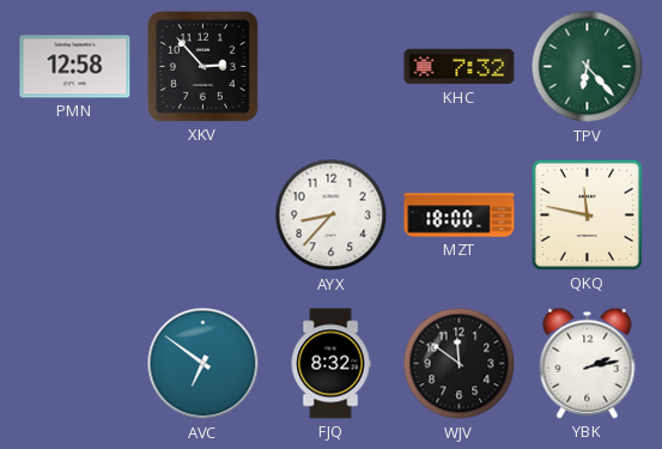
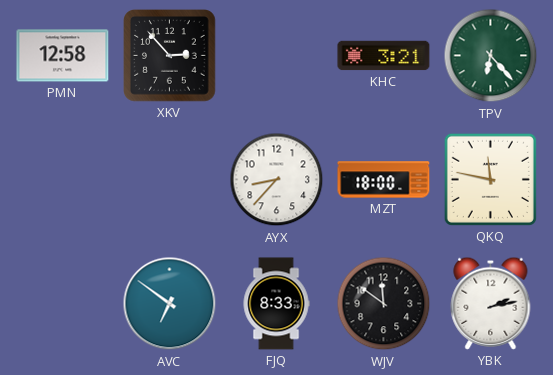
KHC: 7:32 -> 3:21
FJQ: 8:32 -> 8:33
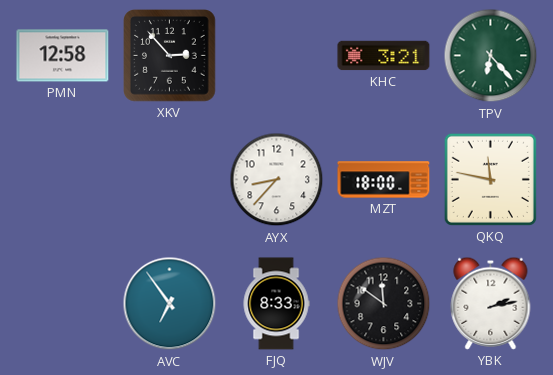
AVC: 6:51 -> 6:54
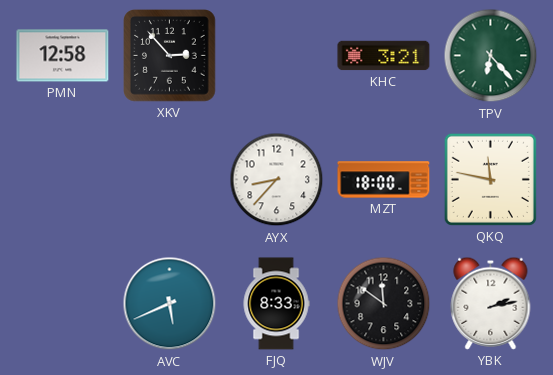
AVC: 6:54 -> 5:41
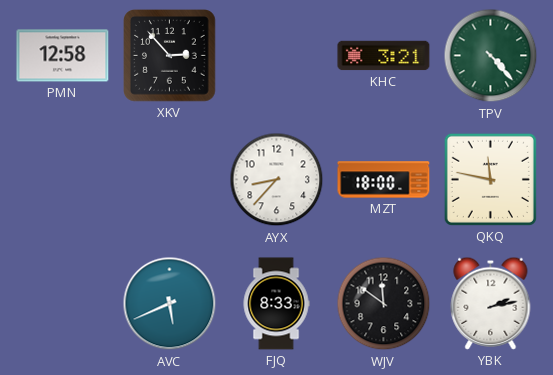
TPV: 6:23 -> 4:23
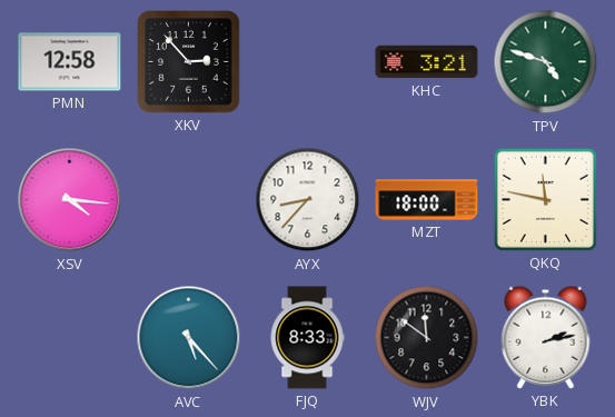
TPV: 4:23 -> 4:48
XSV: none -> 4:16
AVC: 5:41 -> 5:23
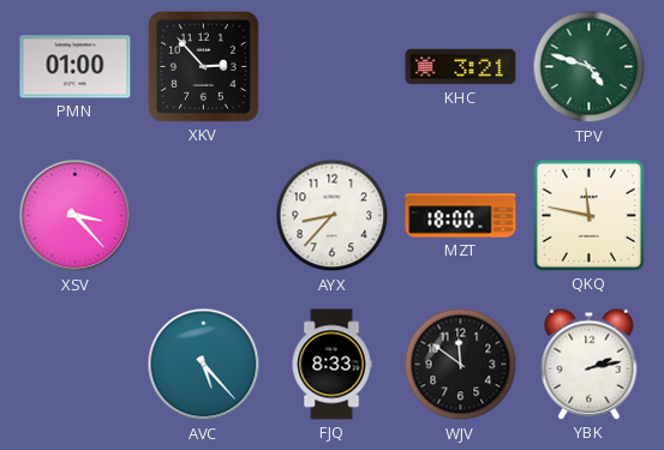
PMN: 12:58 -> 01:00
XSV: 4:16 -> 3:23
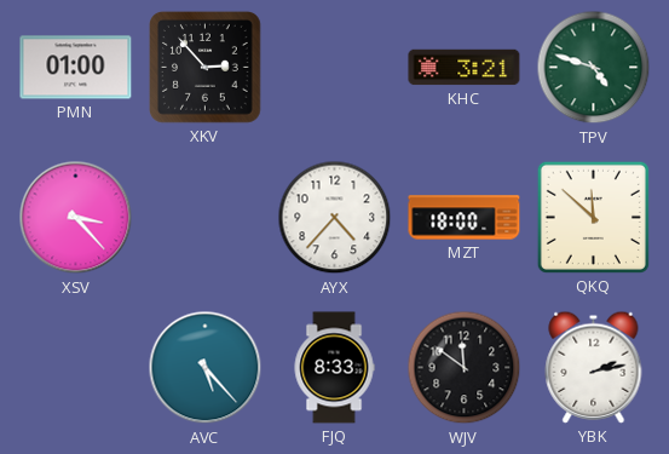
AYX: 8:37 -> 4:37
QKQ: 11:47 -> 11:52
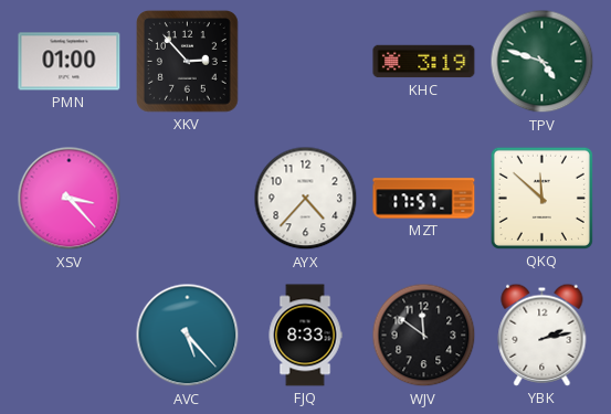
KHC: 3:21 -> 3:19
MZT: 18:00 -> 17:57
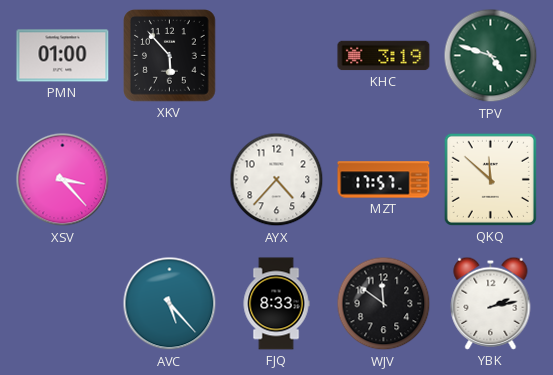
XKV: 2:53 -> 5:53
